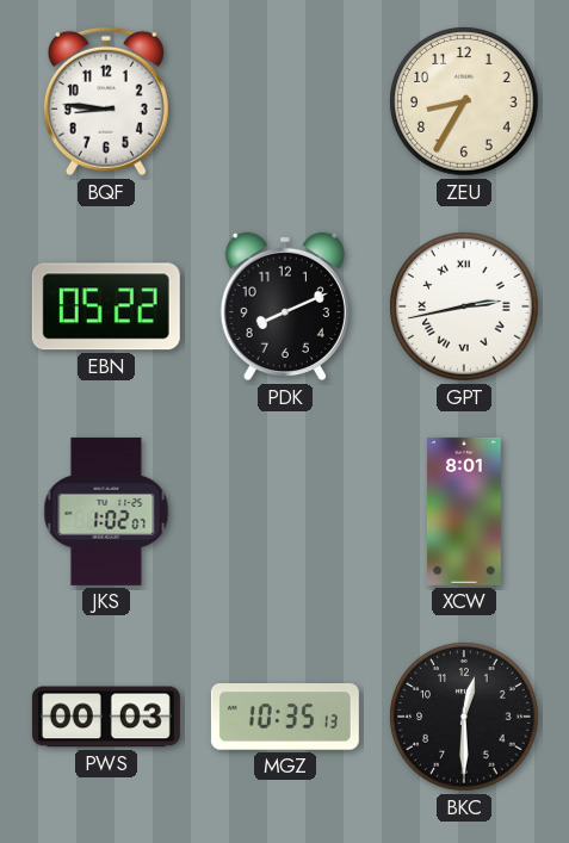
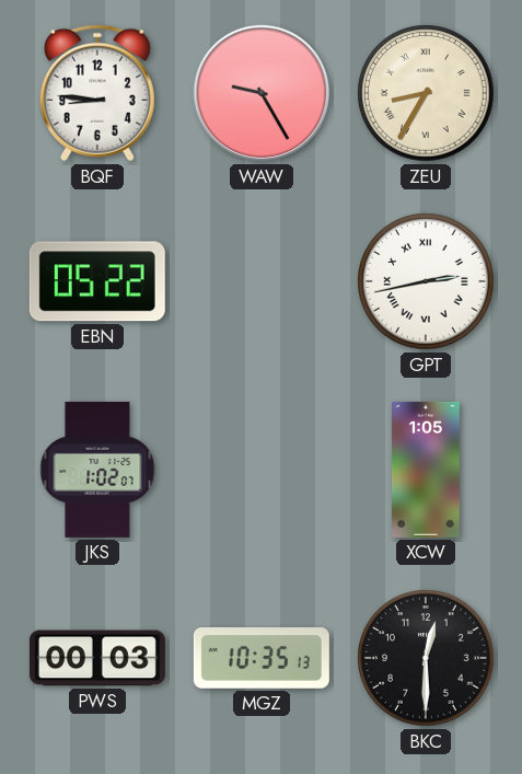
WAW: none -> 9:25
ZEU numerals: Arabic -> Roman
PDK: 8:11 -> none
XCW: 8:01 -> 1:05
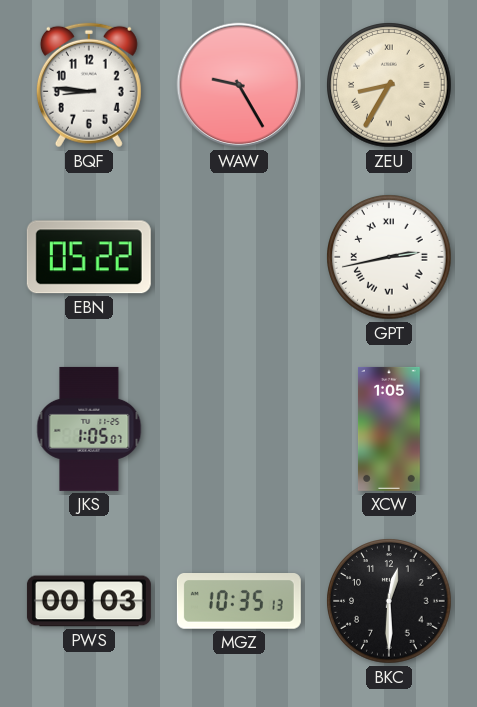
JKS: 1:02 -> 1:05
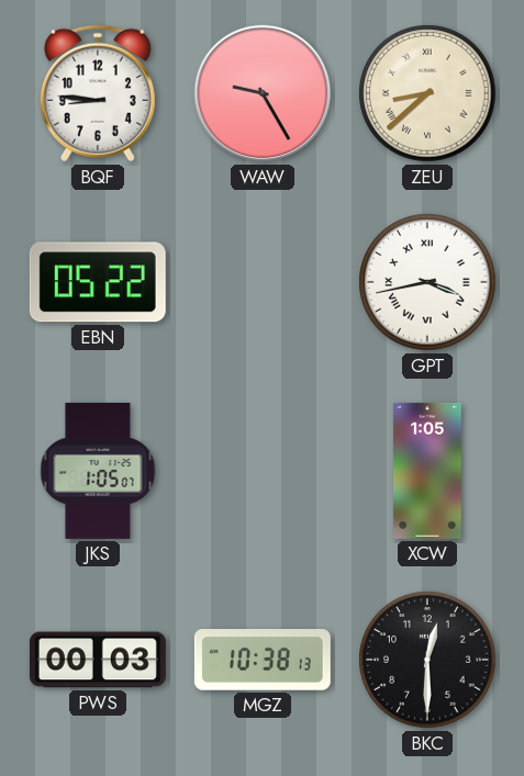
ZEU: 8:35 -> 8:38
GPT: 2:43 -> 3:43
MGZ: 10:35 -> 10:38
